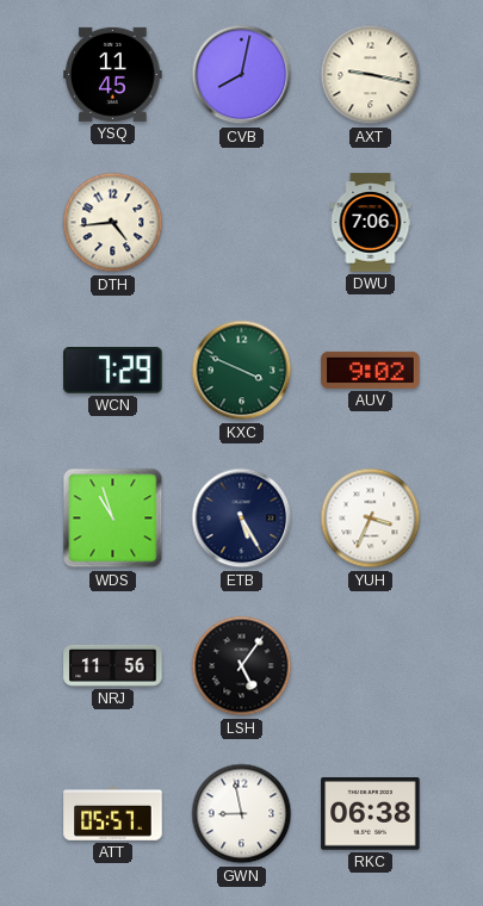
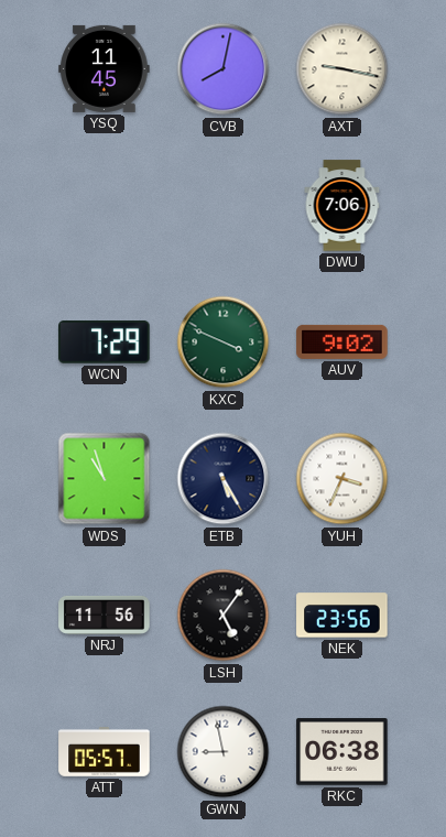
DTH: 4:44 -> none
NEK: none -> 23:56
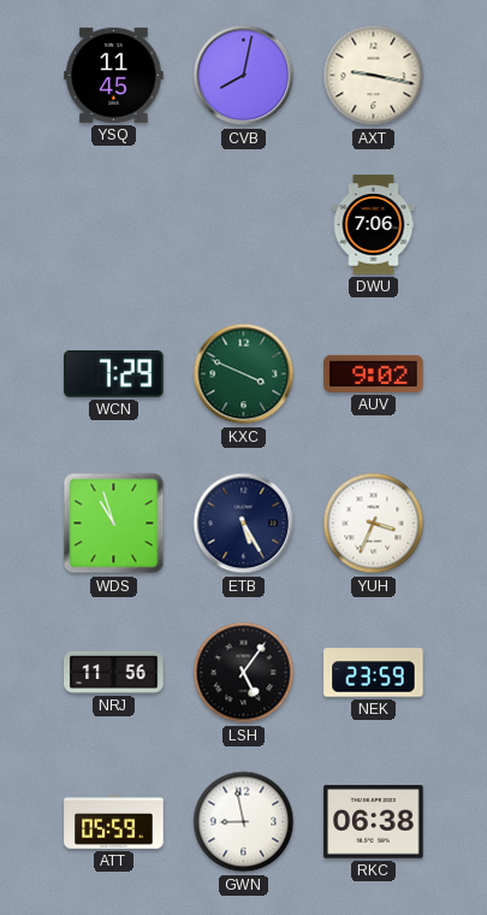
NEK: 23:56 -> 23:59
ATT: 05:57 -> 05:59
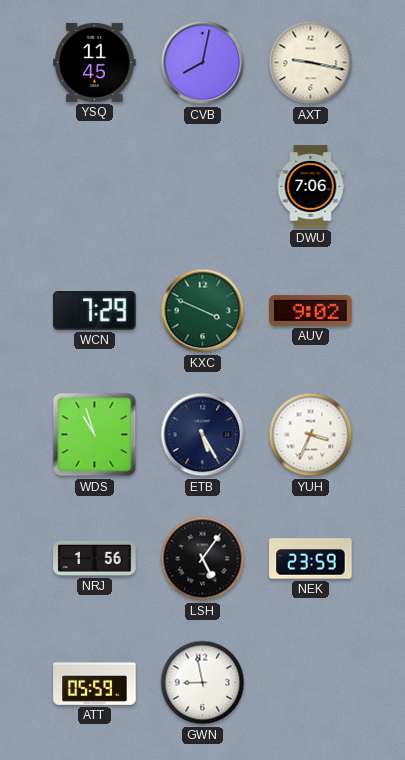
NRJ: 11:56 -> 1:56
RKC: 06:38 -> none
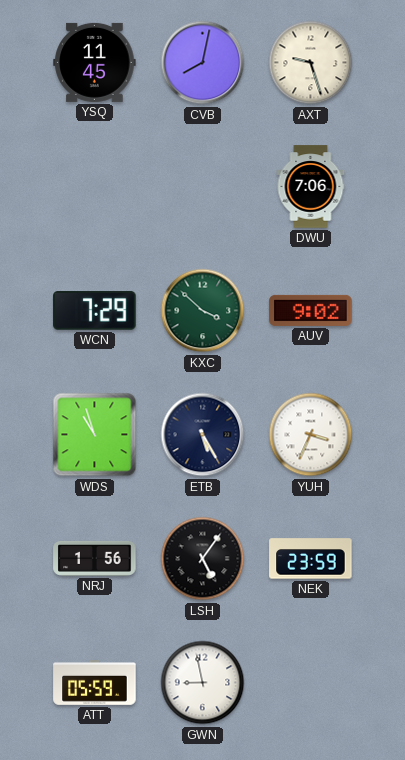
AXT: 9:17 -> 9:27
KXC: 3:49 -> 3:52
